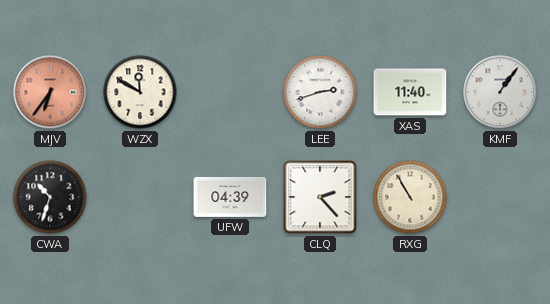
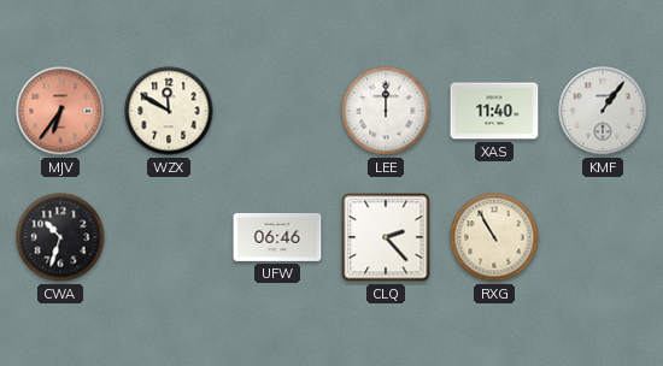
LEE: 2:42 -> 12:00
UFW: 04:39 -> 06:46
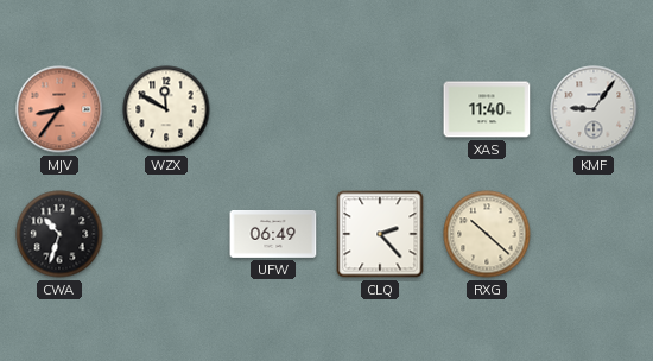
MJV: 6:36 -> 8:36
LEE: 12:00 -> none
KMF: 1:06 -> 9:06
UFW: 06:46 -> 06:49
RXG: 10:55 -> 10:22
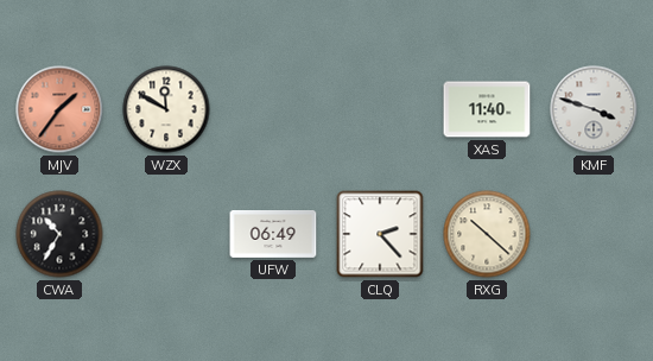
MJV: 8:36 -> 1:36
KMF: 9:06 -> 3:48
CWA: 10:33 -> 10:35
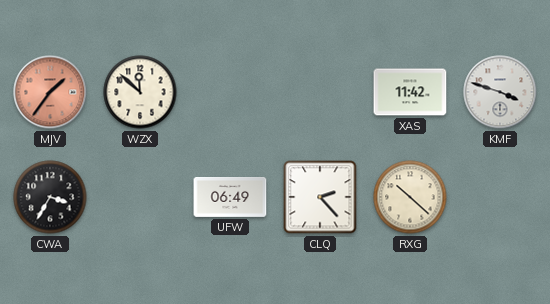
WZX: 11:50 -> 11:52
XAS: 11:40 -> 11:42
CWA: 10:35 -> 3:35
